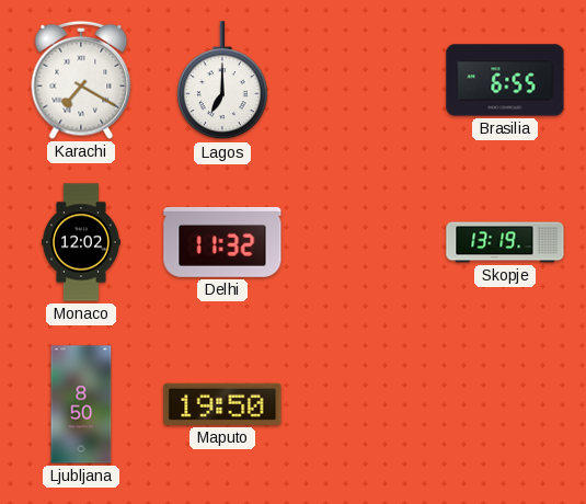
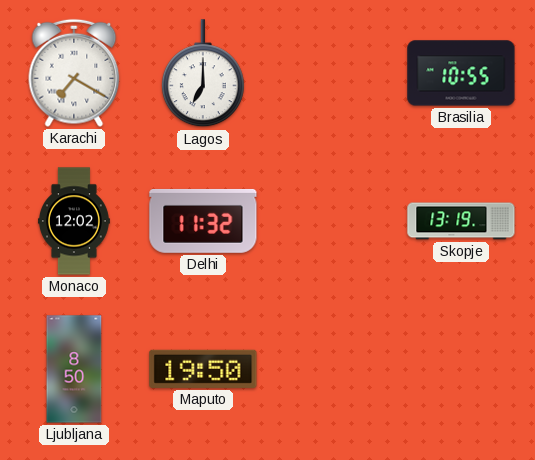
Brasilia: 6:55 -> 10:55
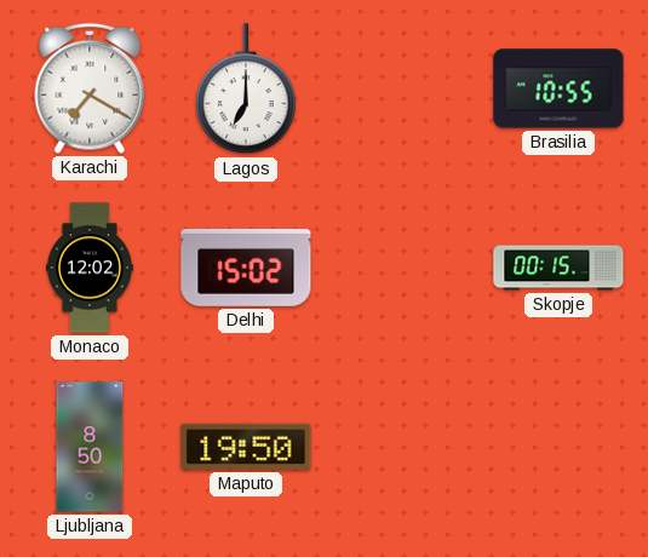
Delhi: 11:32 -> 15:02
Skopje: 13:19 -> 00:15
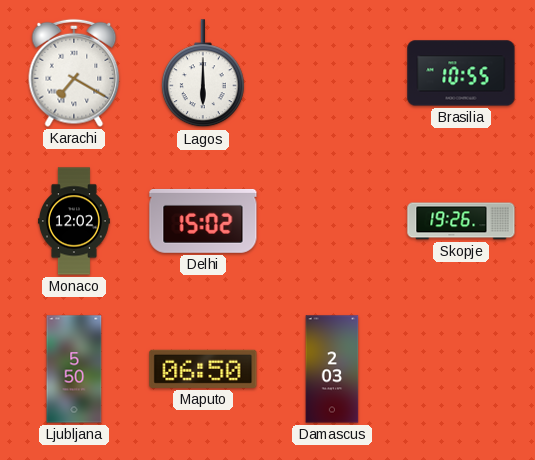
Lagos: 7:00 -> 6:00
Skopje: 00:15 -> 19:26
Ljubljana: 8:50 -> 5:50
Maputo: 19:50 -> 06:50
Damascus: none -> 2:03
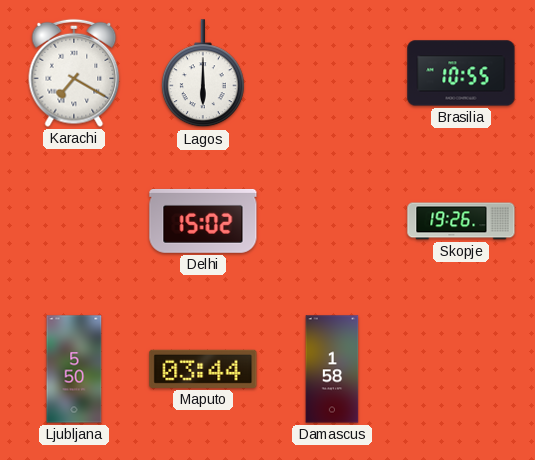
Monaco: 12:02 -> none
Maputo: 06:50 -> 03:44
Damascus: 2:03 -> 1:58
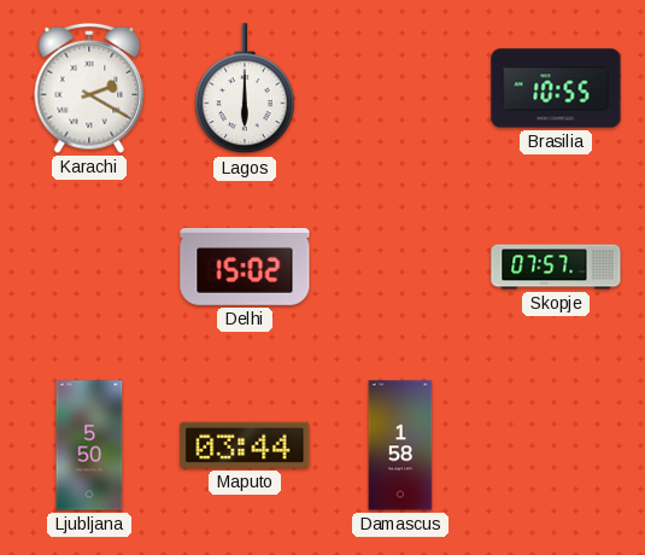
Karachi: 7:20 -> 2:20
Skopje: 19:26 -> 07:57
